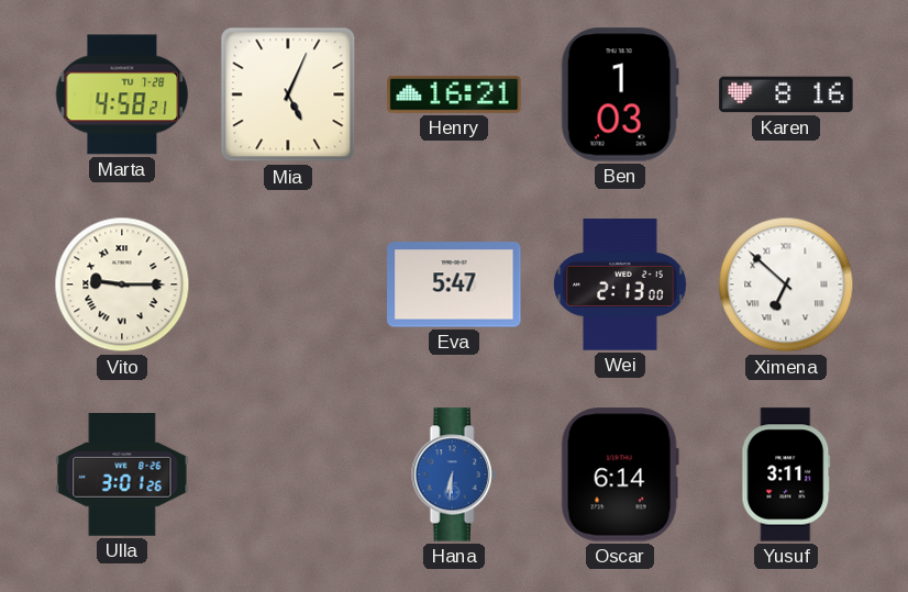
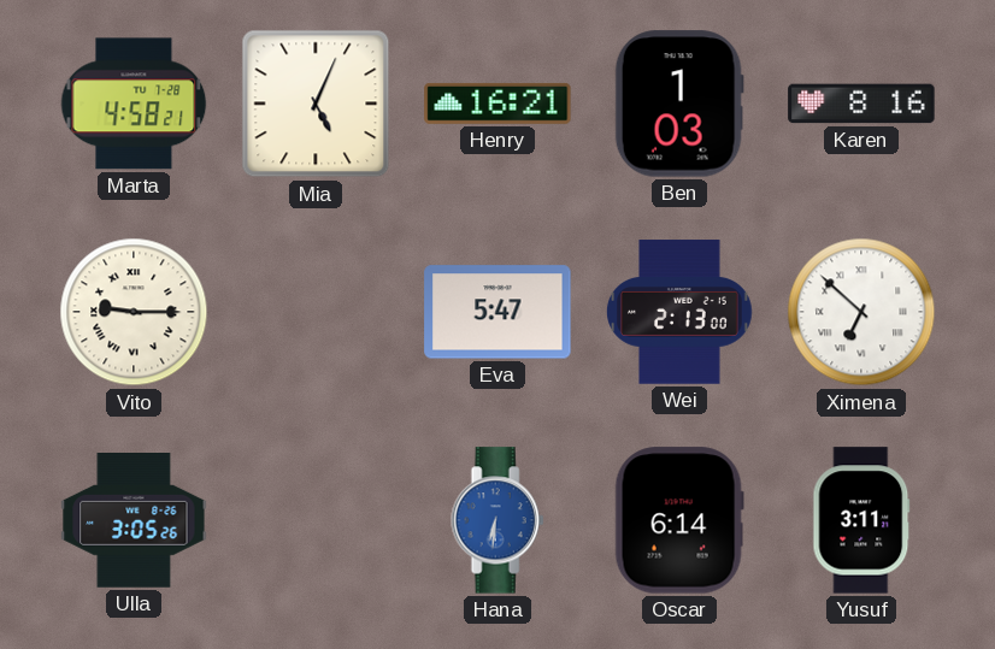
Ulla: 3:01 -> 3:05
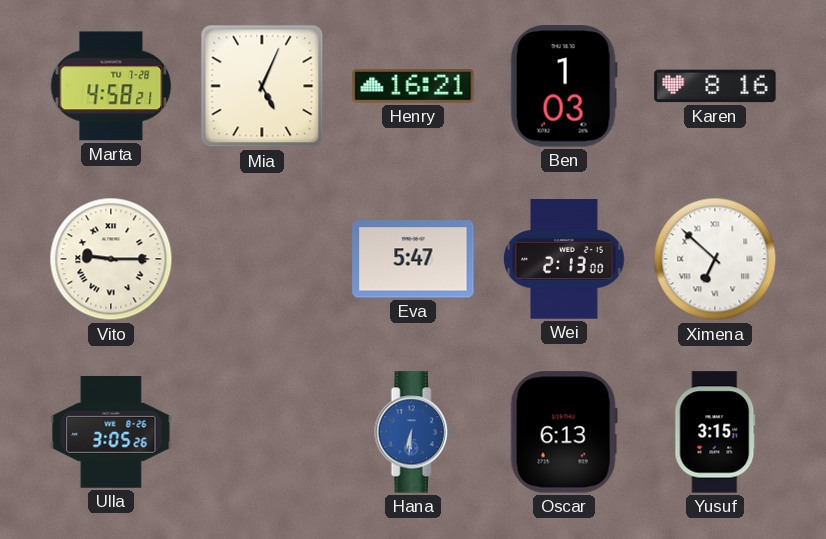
Oscar: 6:14 -> 6:13
Yusuf: 3:11 -> 3:15
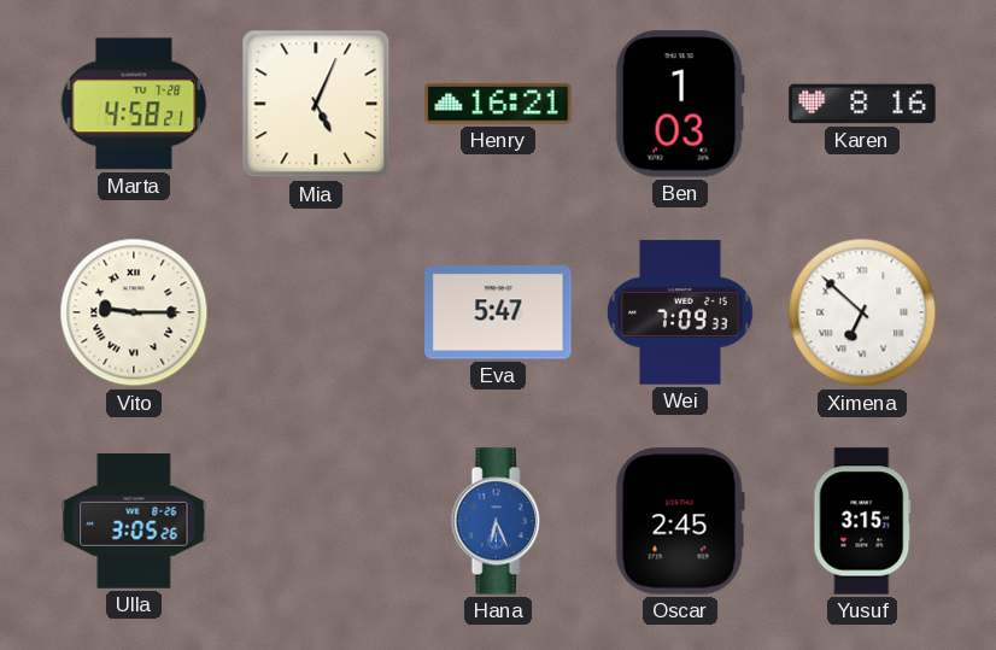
Wei: 2:13 -> 7:09
Hana: 6:31 -> 6:26
Oscar: 6:13 -> 2:45
